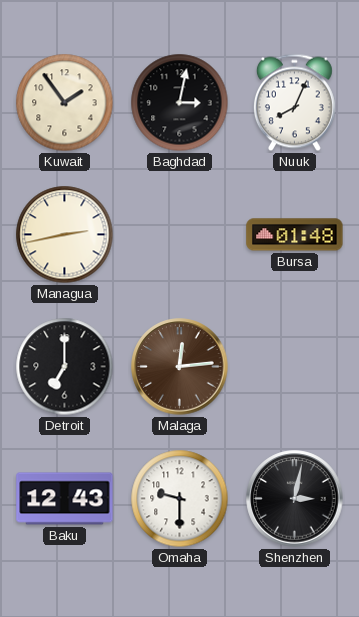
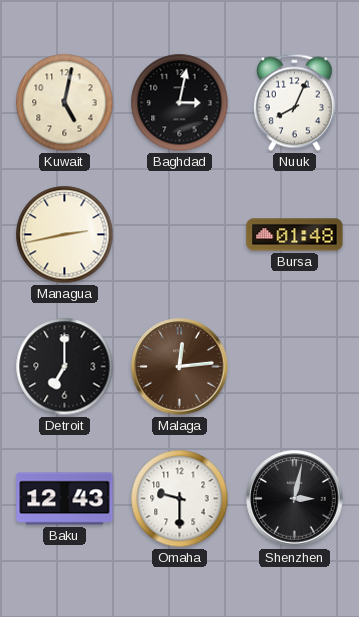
Kuwait: 1:54 -> 5:02
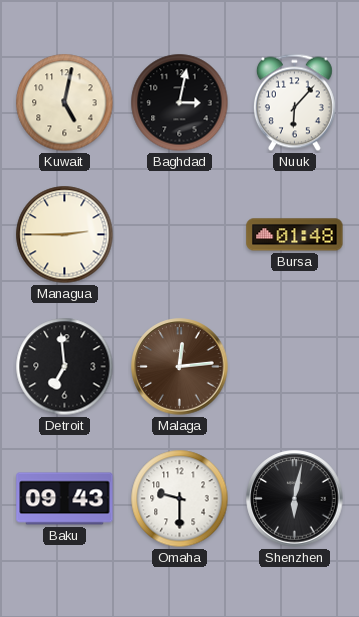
Nuuk: 8:04 -> 6:07
Managua: 2:43 -> 2:45
Detroit: 7:00 -> 6:59
Baku: 12:43 -> 09:43
Shenzhen: 3:02 -> 6:02
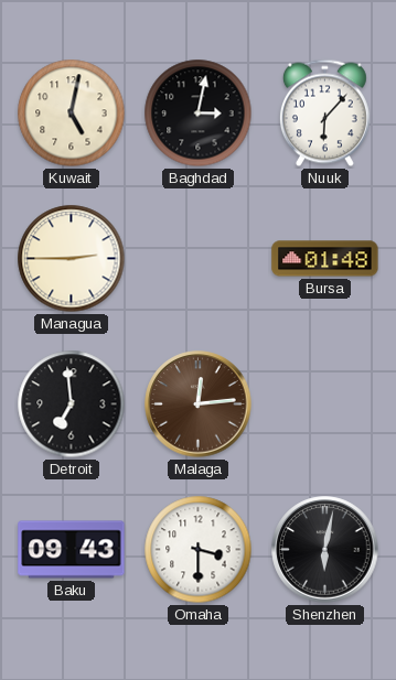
Omaha: 9:30 -> 3:30
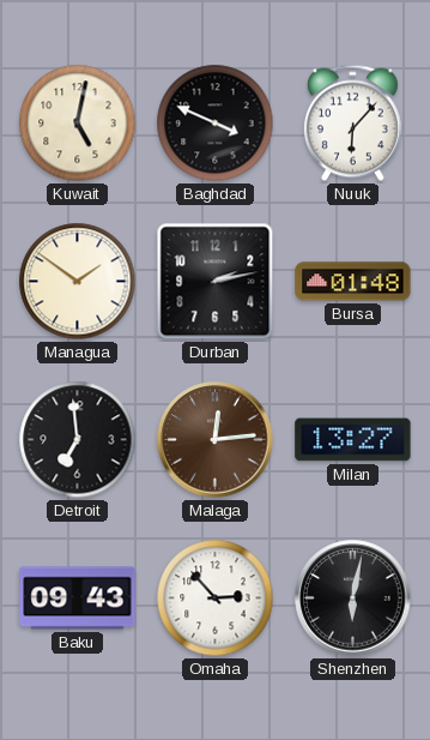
Baghdad: 3:02 -> 3:49
Managua: 2:45 -> 1:51
Durban: none -> 2:13
Milan: none -> 13:27
Omaha: 3:30 -> 2:53
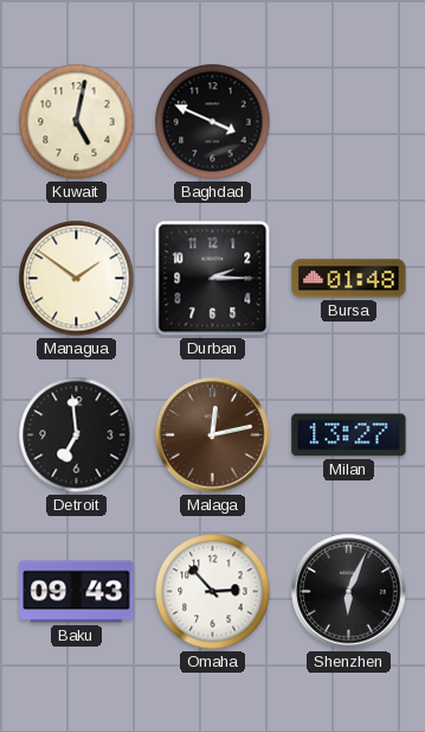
Nuuk: 6:07 -> none
Durban: 2:13 -> 2:15
Malaga: 12:14 -> 12:13
Shenzhen: 6:02 -> 6:04
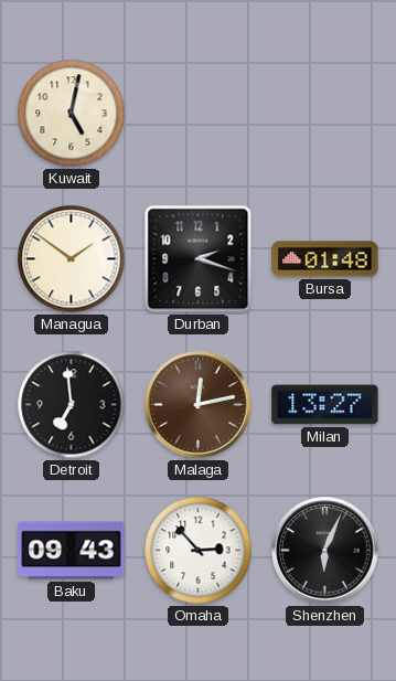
Baghdad: 3:49 -> none
Durban: 2:15 -> 2:18
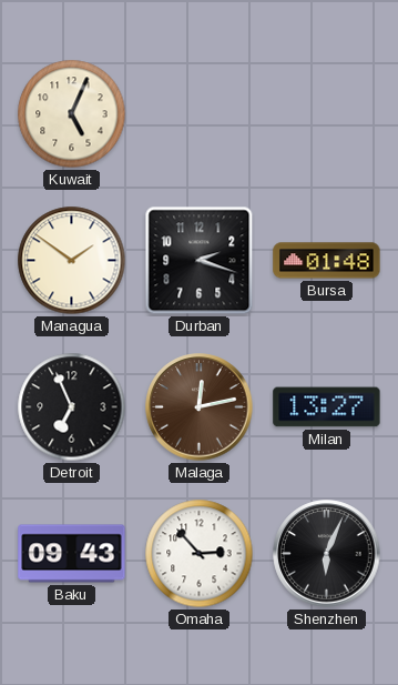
Kuwait: 5:02 -> 5:04
Detroit: 6:59 -> 6:56
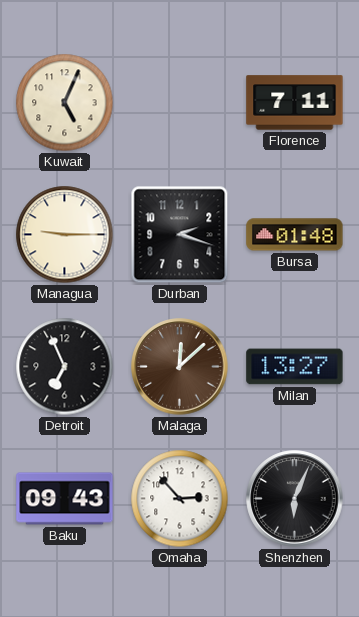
Florence: none -> 7:11
Managua: 1:51 -> 9:15
Malaga: 12:13 -> 12:08
